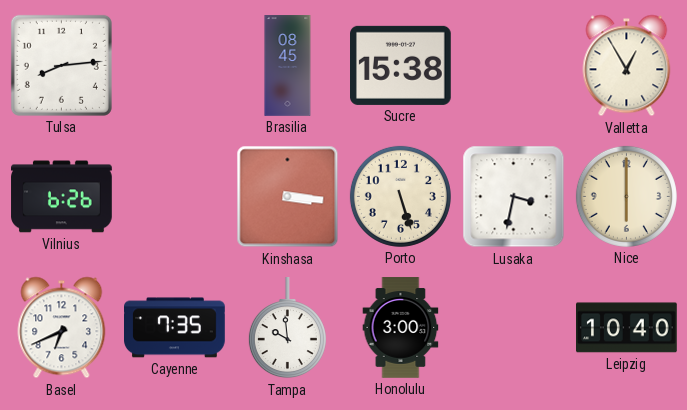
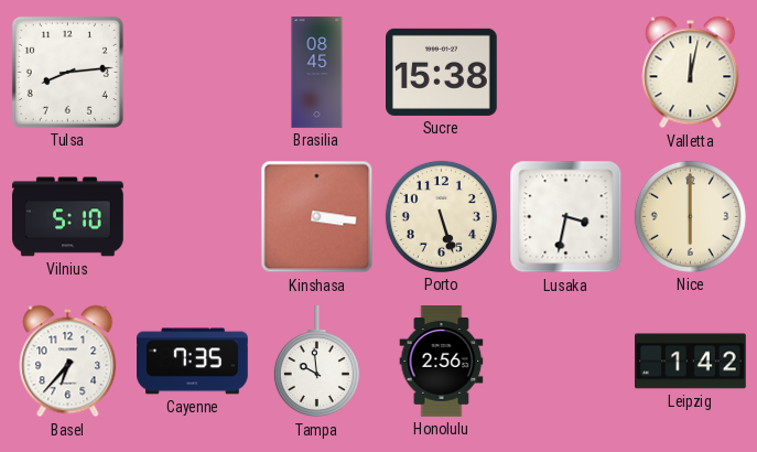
Valletta: 12:55 -> 12:02
Vilnius: 6:26 -> 5:10
Basel: 6:41 -> 6:37
Honolulu: 3:00 -> 2:56
Leipzig: 10:40 -> 1:42
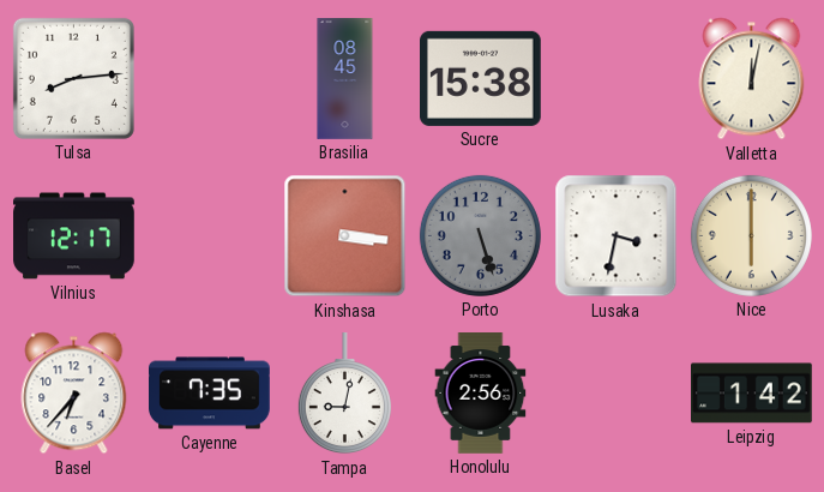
Vilnius: 5:10 -> 12:17
Porto dial: cream -> grey
Tampa: 9:59 -> 9:02
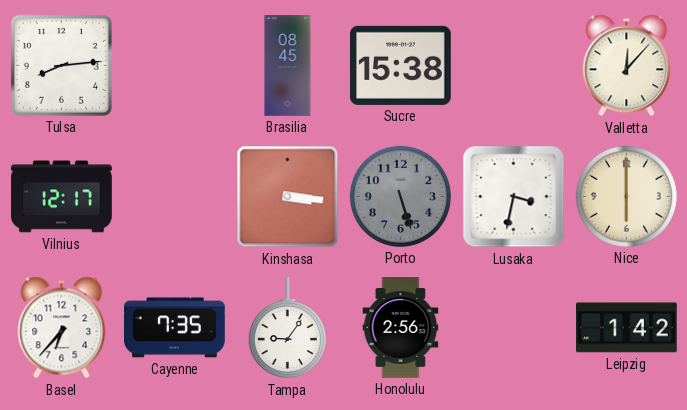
Valletta: 12:02 -> 12:07
Tampa: 9:02 -> 9:06
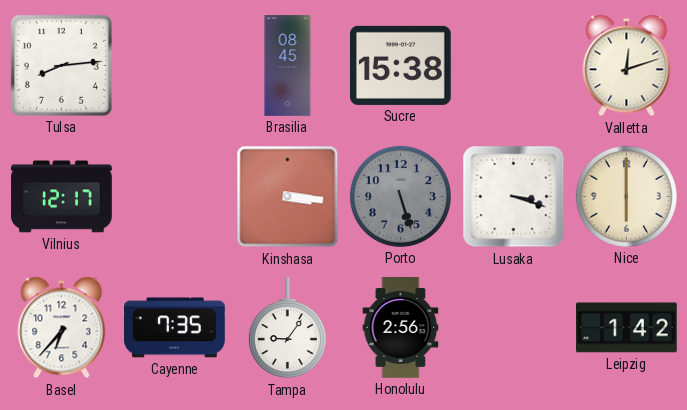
Valletta: 12:07 -> 12:12
Lusaka: 3:32 -> 3:18
